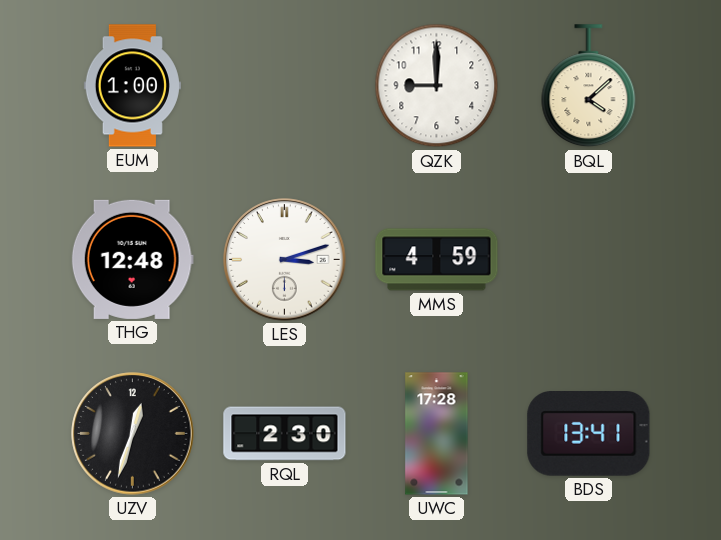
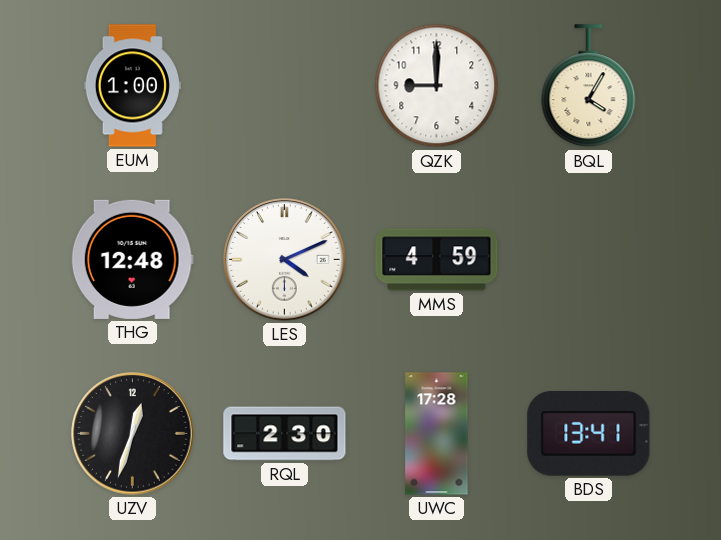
BQL: 4:08 -> 4:05
LES: 3:12 -> 4:11
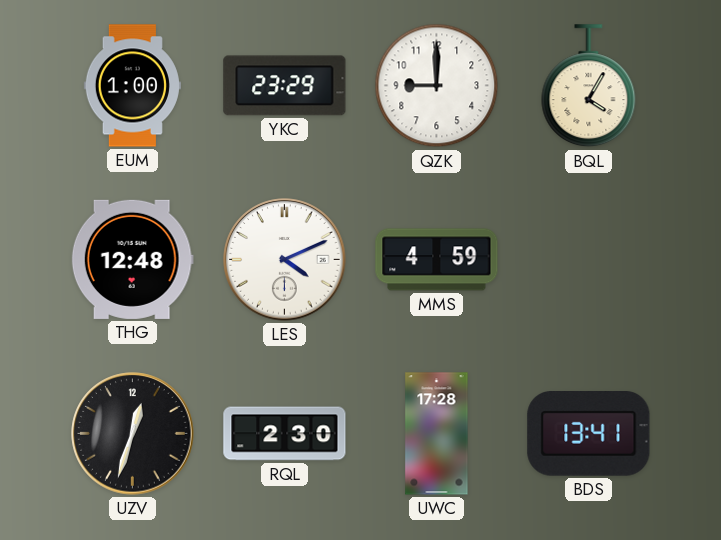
YKC: none -> 23:29
